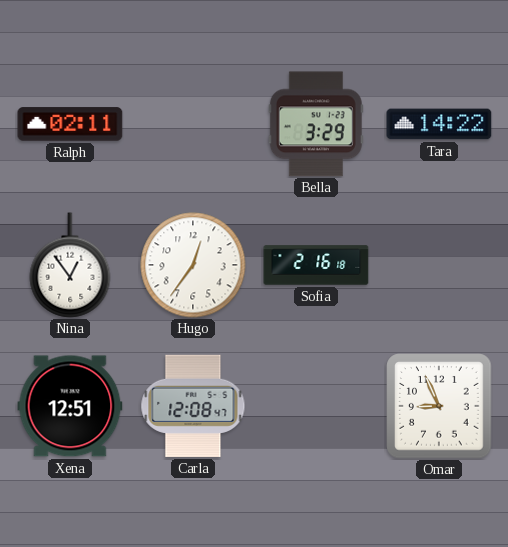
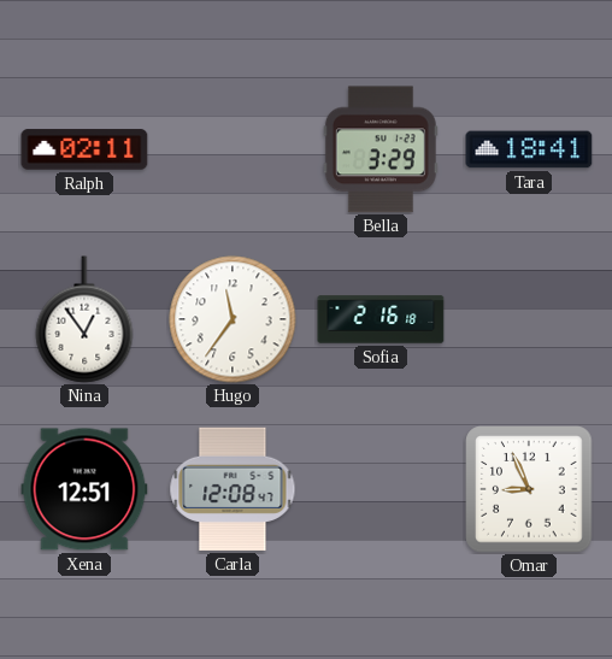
Tara: 14:22 -> 18:41
Hugo: 12:36 -> 11:36
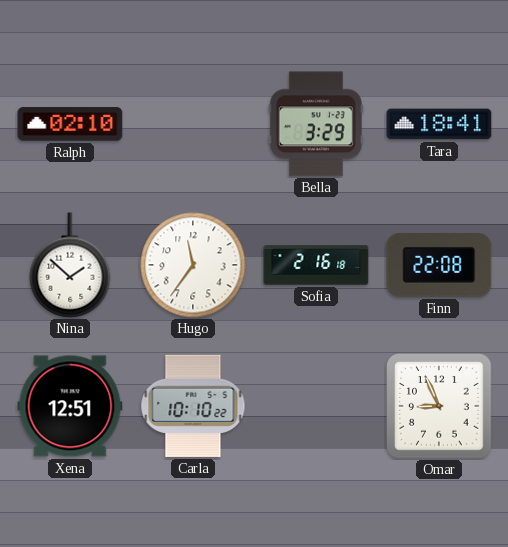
Ralph: 02:11 -> 02:10
Nina: 12:54 -> 1:52
Finn: none -> 22:08
Carla: 12:08 -> 10:10
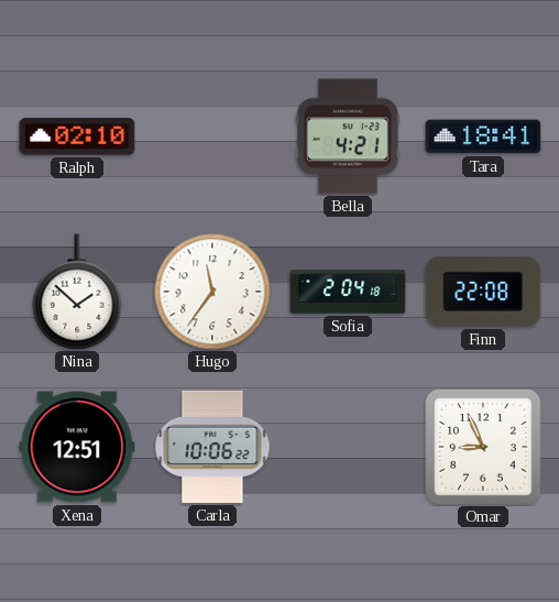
Bella: 3:29 -> 4:21
Sofia: 2:16 -> 2:04
Carla: 10:10 -> 10:06
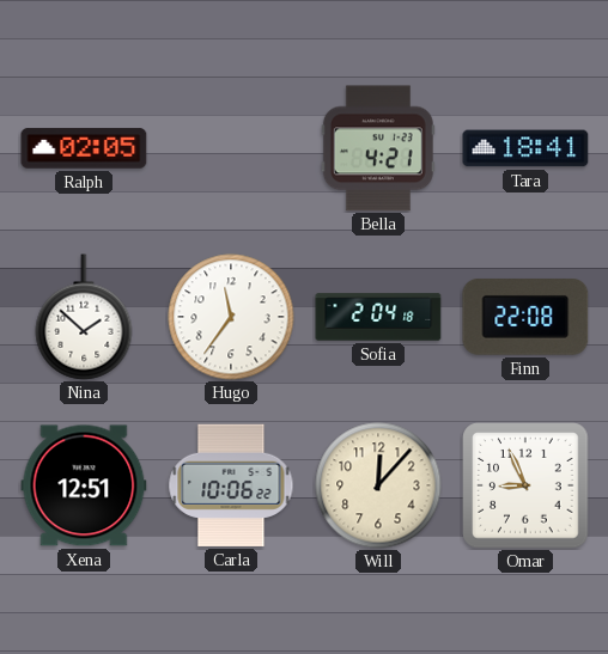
Ralph: 02:10 -> 02:05
Will: none -> 12:07
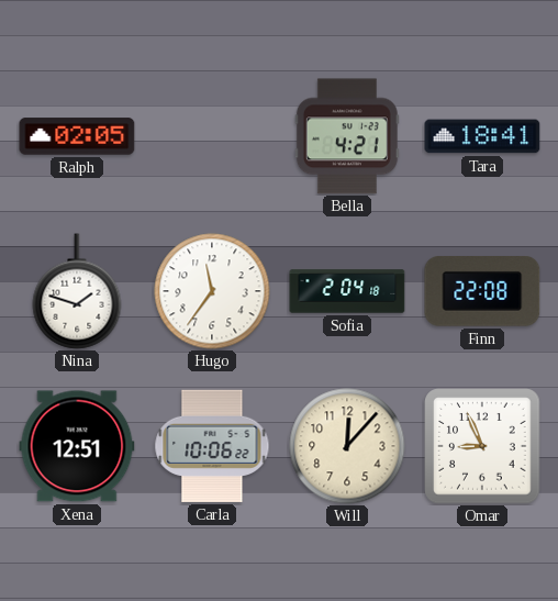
Nina: 1:52 -> 1:48
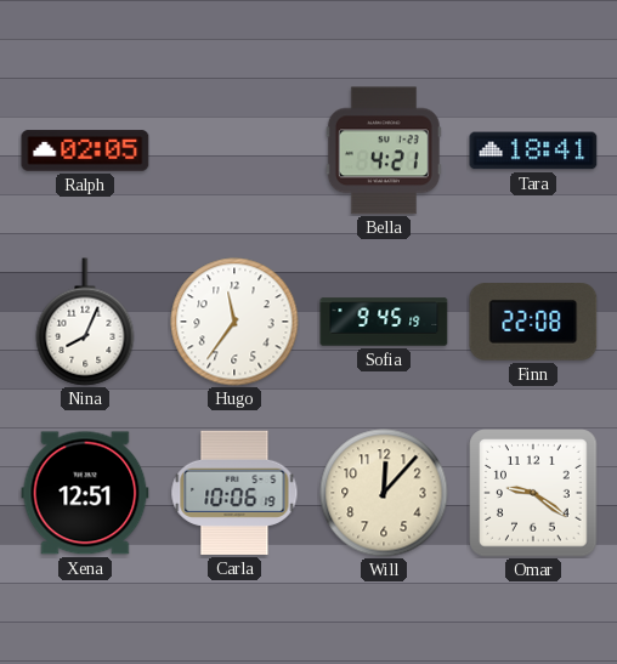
Nina: 1:48 -> 8:04
Sofia: 2:04 -> 9:45
Carla: 10:06:22 -> 10:06:19
Omar: 8:56 -> 9:21
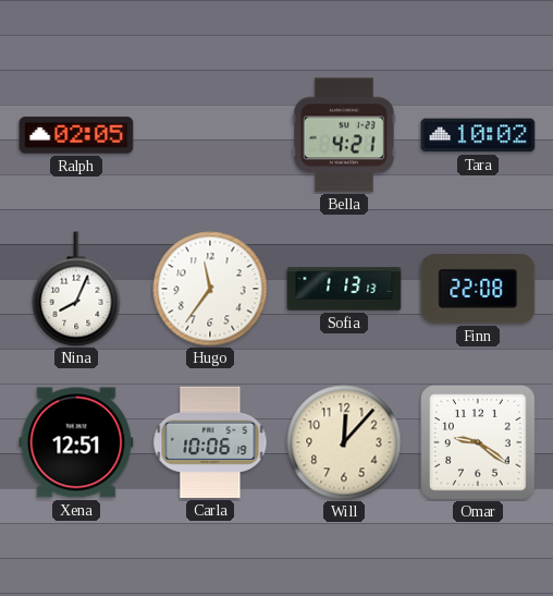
Tara: 18:41 -> 10:02
Sofia: 9:45 -> 1:13
